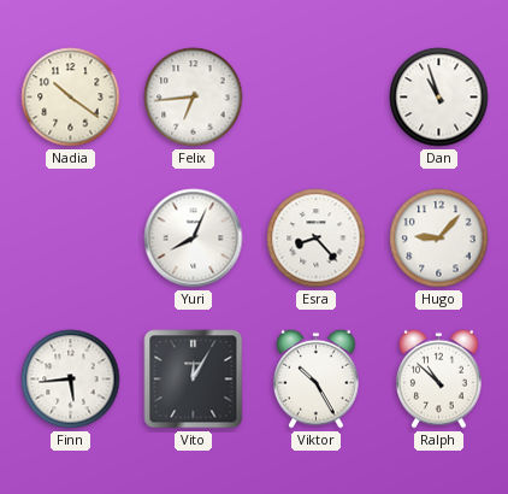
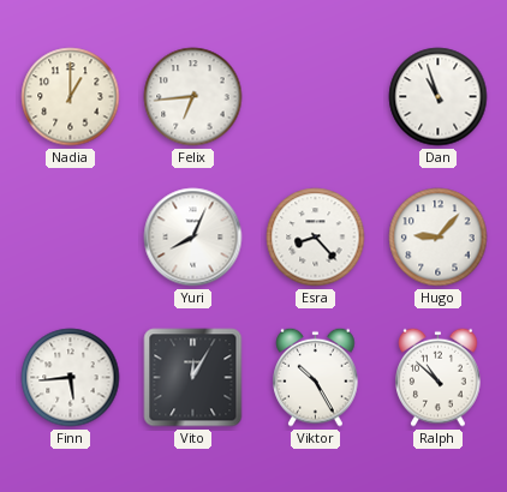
Nadia: 10:21 -> 1:00
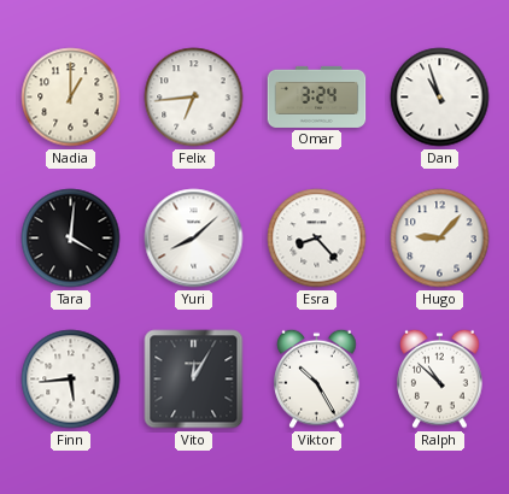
Omar: none -> 3:24
Tara: none -> 4:01
Yuri: 8:04 -> 8:08
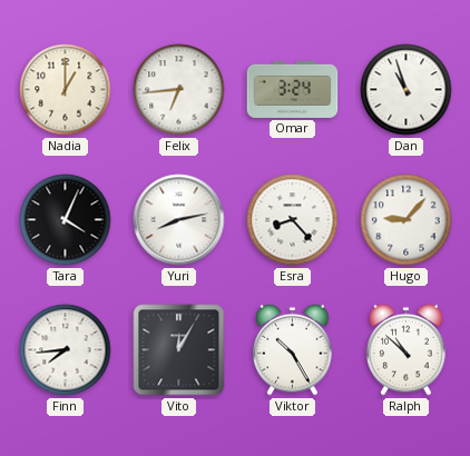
Tara: 4:01 -> 4:04
Yuri: 8:08 -> 8:13
Finn: 5:44 -> 7:44
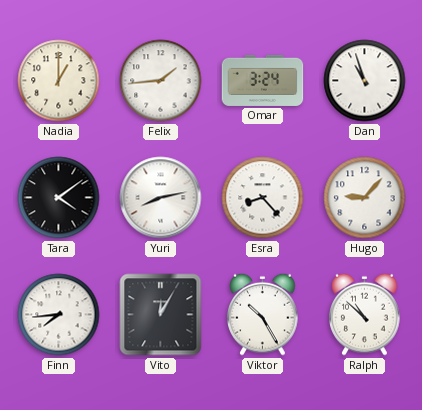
Felix: 6:44 -> 1:44
Tara: 4:04 -> 4:09
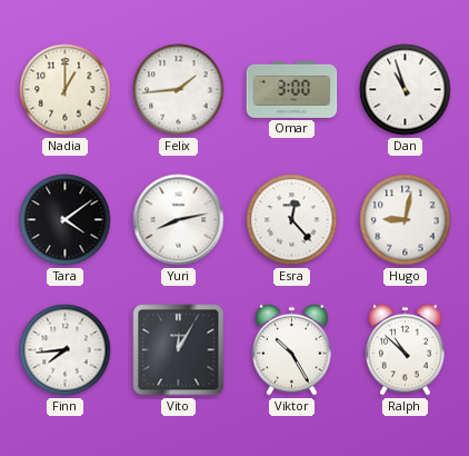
Omar: 3:24 -> 3:00
Esra: 8:23 -> 12:23
Hugo: 9:07 -> 9:02
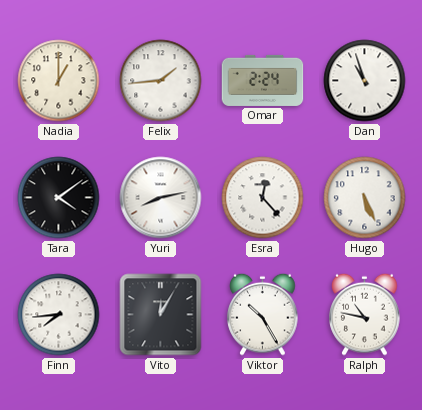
Omar: 3:00 -> 2:24
Hugo: 9:02 -> 5:26
Ralph: 10:52 -> 10:47
